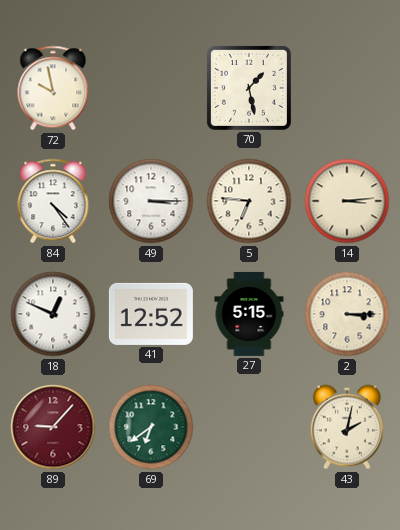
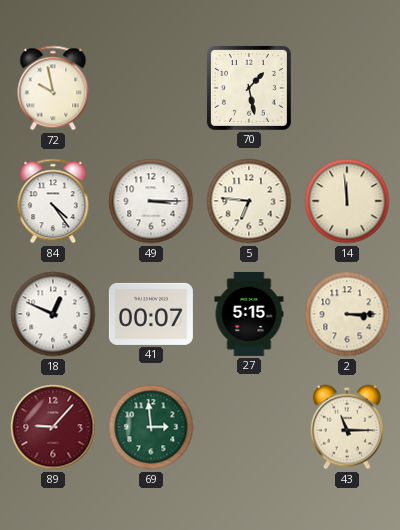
14: 3:14 -> 11:59
41: 12:52 -> 00:07
69: 6:39 -> 2:59
43: 2:02 -> 11:15
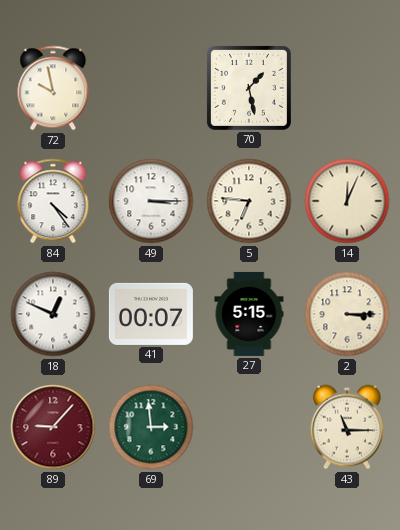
14: 11:59 -> 12:04
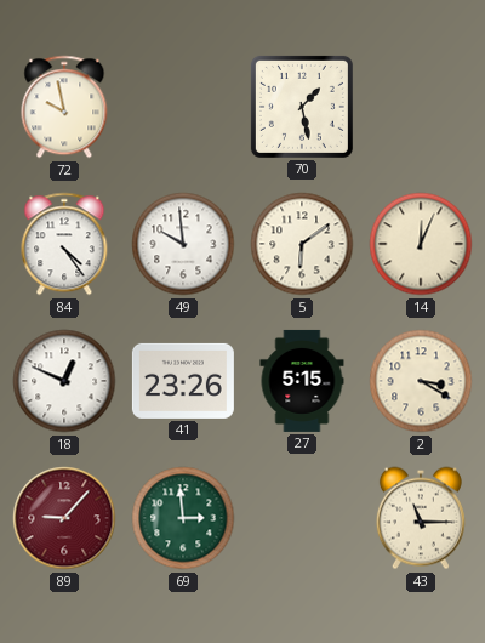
49: 3:15 -> 9:59
5: 6:46 -> 6:09
41: 00:07 -> 23:26
2: 3:15 -> 3:20
